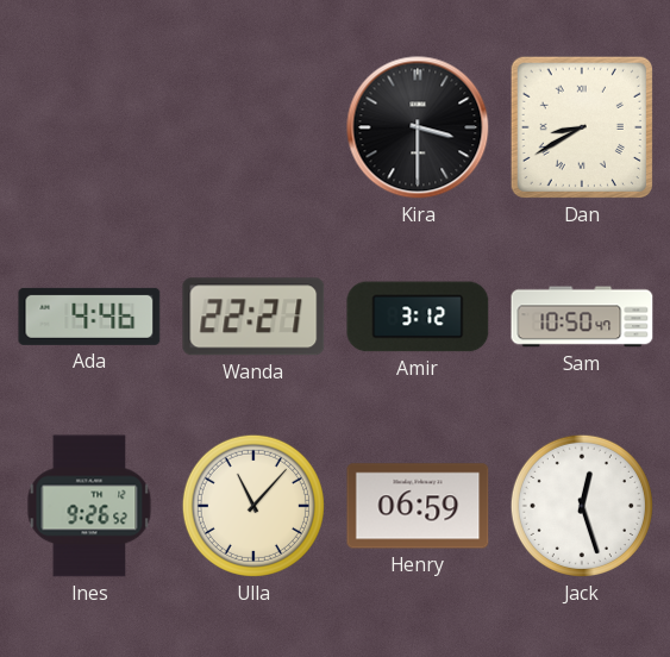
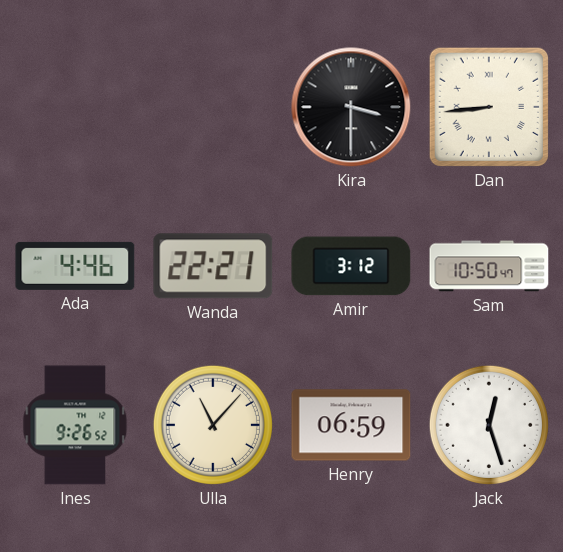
Dan: 8:40 -> 8:44
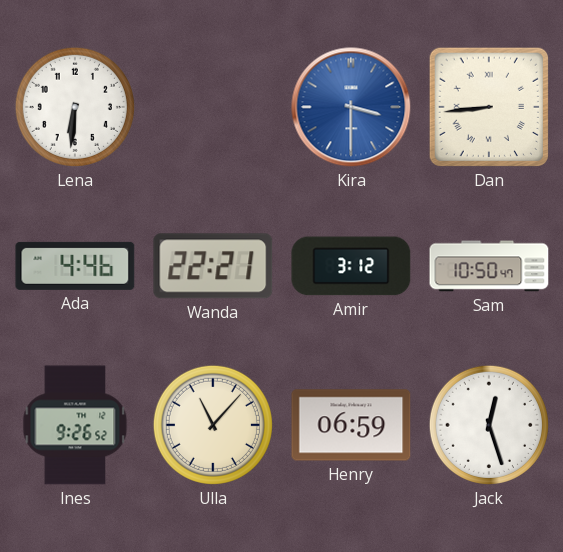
Lena: none -> 6:31
Kira dial: black -> blue
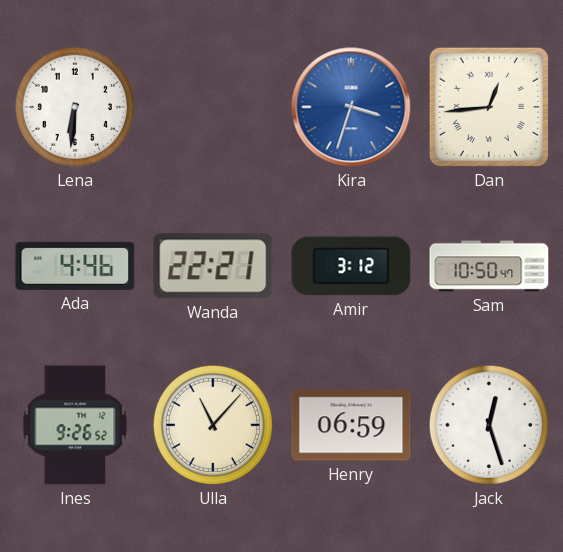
Kira: 3:30 -> 3:33
Dan: 8:44 -> 12:44
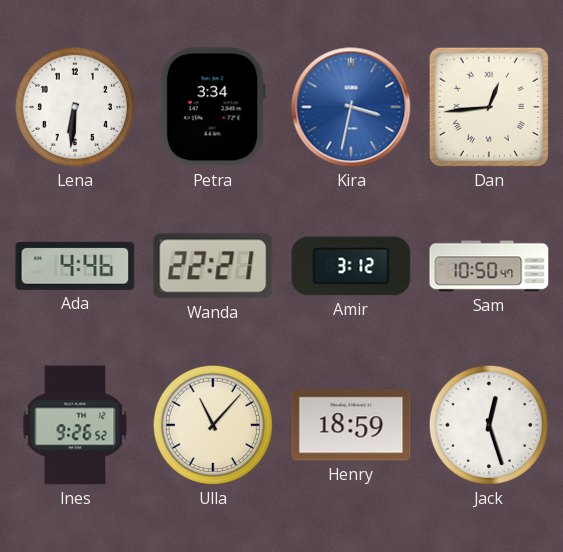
Petra: none -> 3:34
Kira: 3:33 -> 3:32
Henry: 06:59 -> 18:59
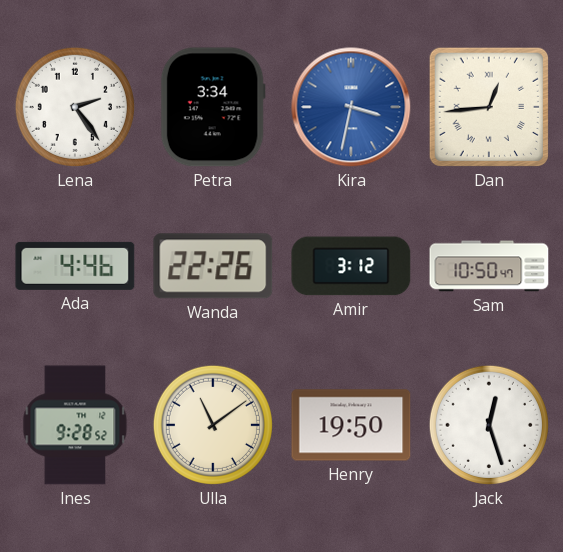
Lena: 6:31 -> 2:24
Wanda: 22:21 -> 22:26
Ines: 9:26 -> 9:28
Ulla: 11:07 -> 11:09
Henry: 18:59 -> 19:50
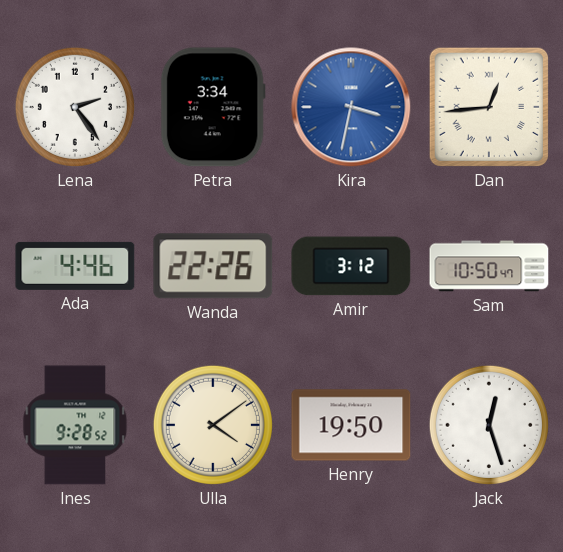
Ulla: 11:09 -> 4:09
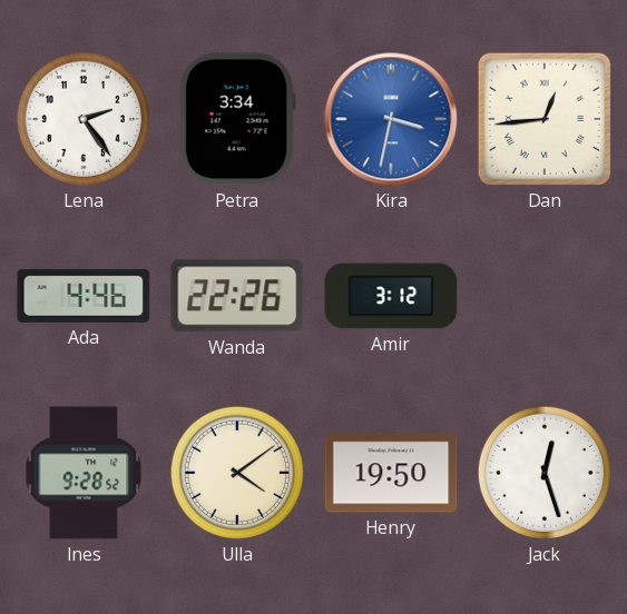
Sam: 10:50 -> none
